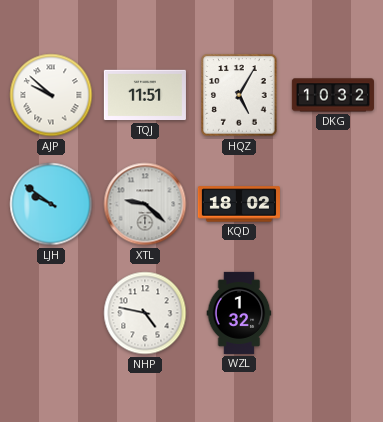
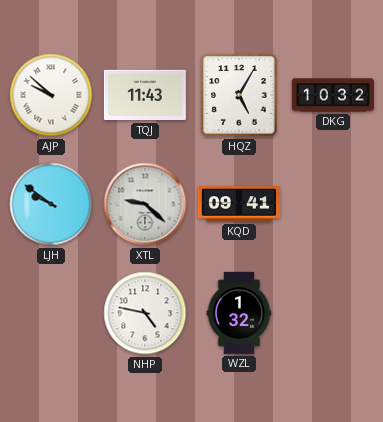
TQJ: 11:51 -> 11:43
KQD: 18:02 -> 09:41
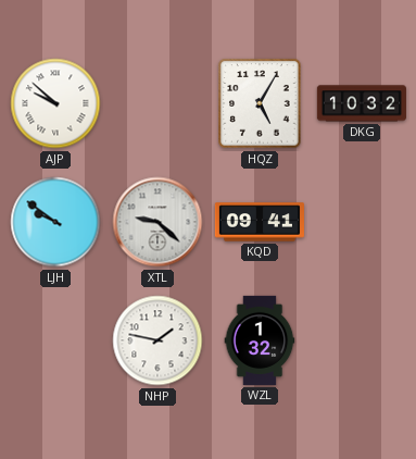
TQJ: 11:43 -> none
NHP: 4:47 -> 1:47
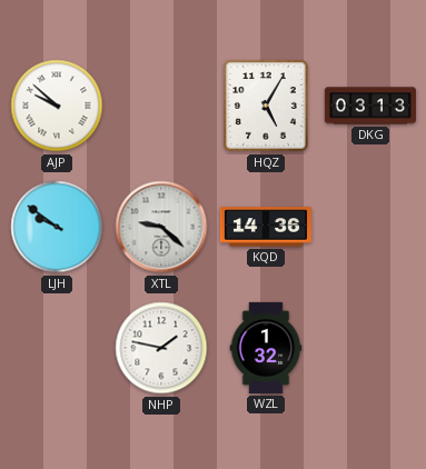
DKG: 10:32 -> 03:13
KQD: 09:41 -> 14:36
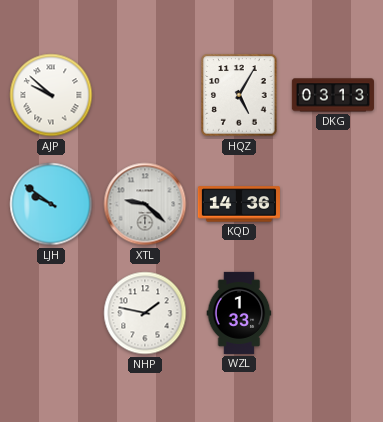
WZL: 1:32 -> 1:33
